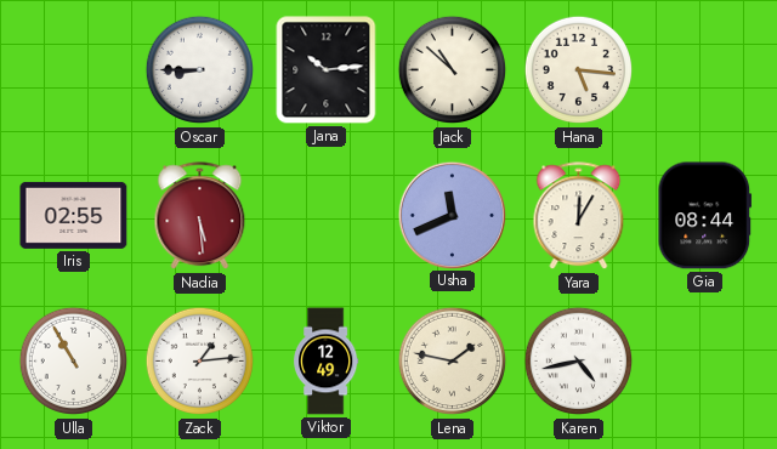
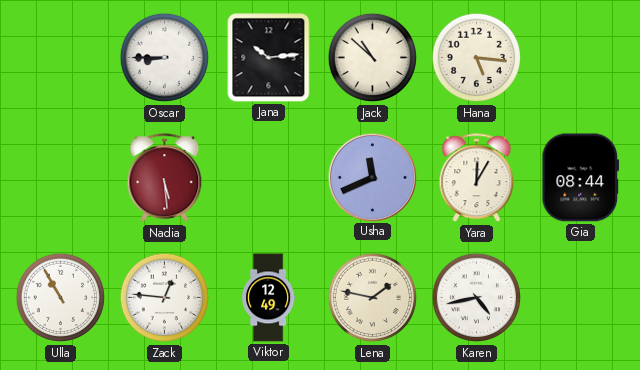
Iris: 02:55 -> none
Zack: 1:14 -> 12:46
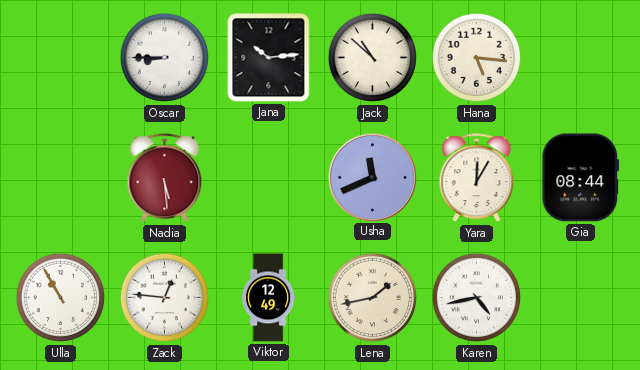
Lena: 1:47 -> 1:43
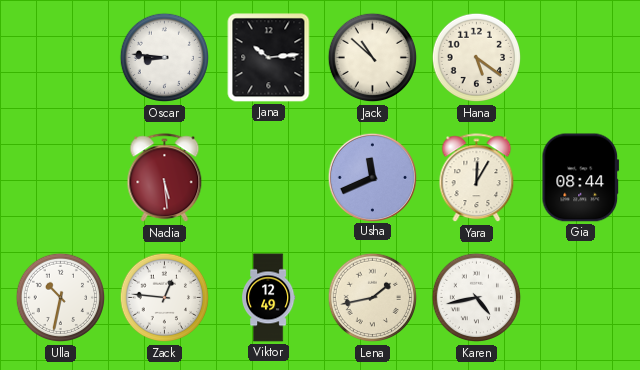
Oscar: 8:45 -> 8:46
Hana: 5:16 -> 5:21
Ulla: 10:55 -> 10:32
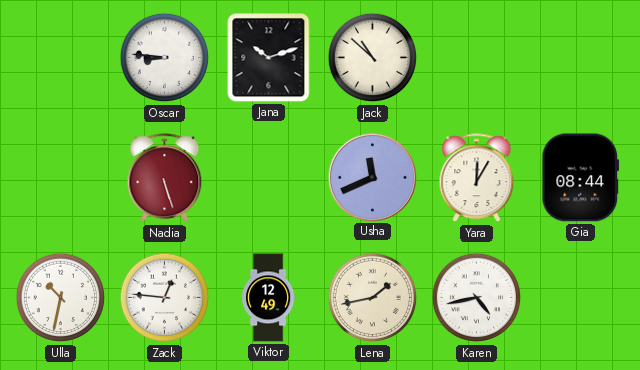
Jana: 10:14 -> 10:12
Hana: 5:21 -> none
Nadia: 5:29 -> 5:27
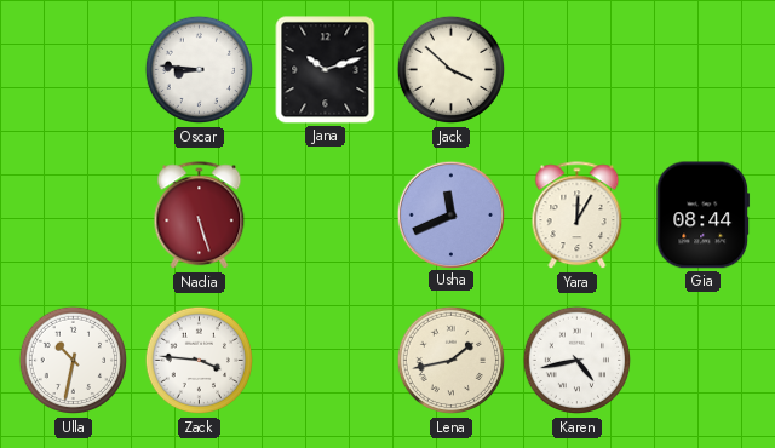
Jack: 10:52 -> 3:52
Zack: 12:46 -> 3:46
Viktor: 12:49 -> none
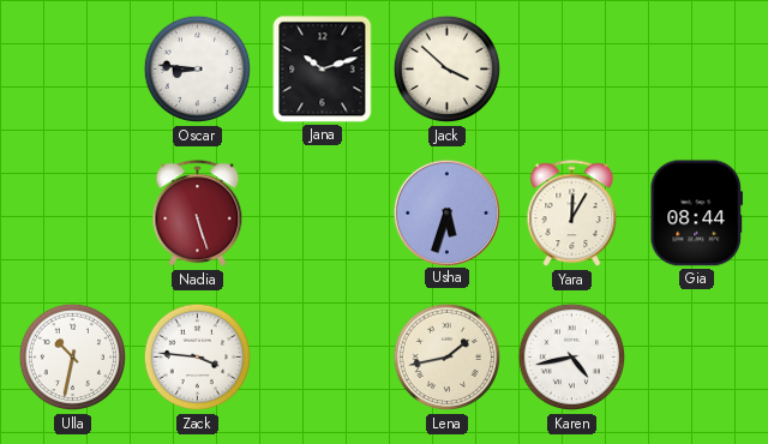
Usha: 11:41 -> 5:33
